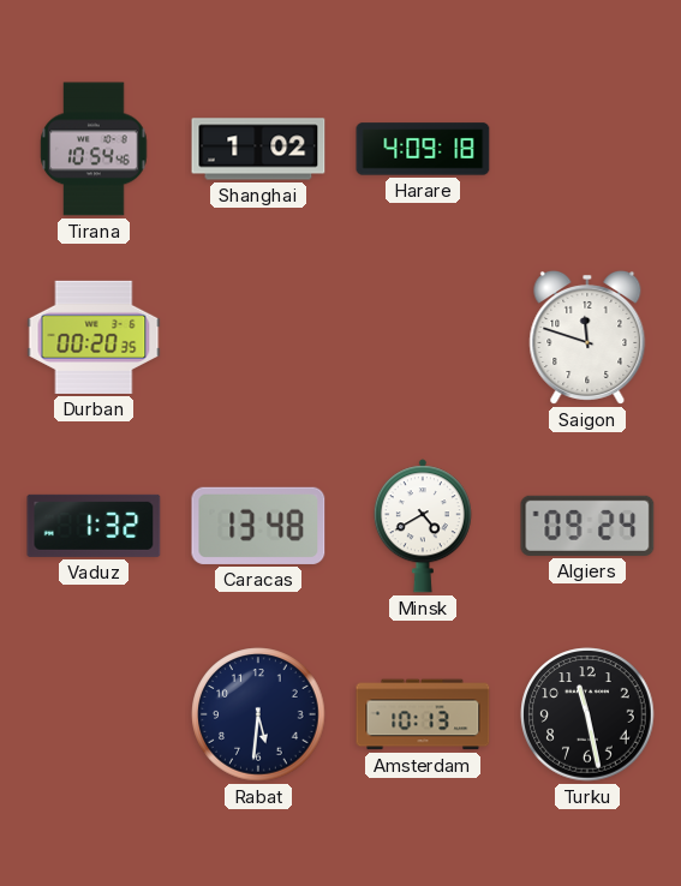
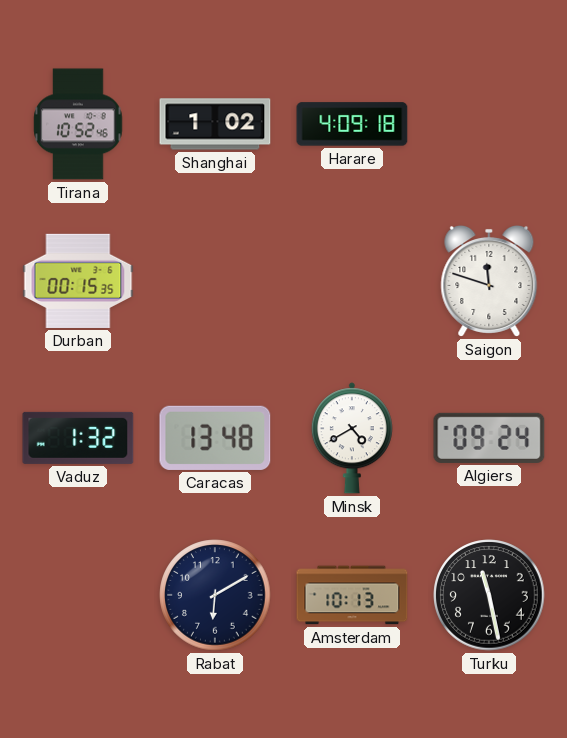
Tirana: 10:54 -> 10:52
Durban: 00:20 -> 00:15
Rabat: 5:31 -> 6:10
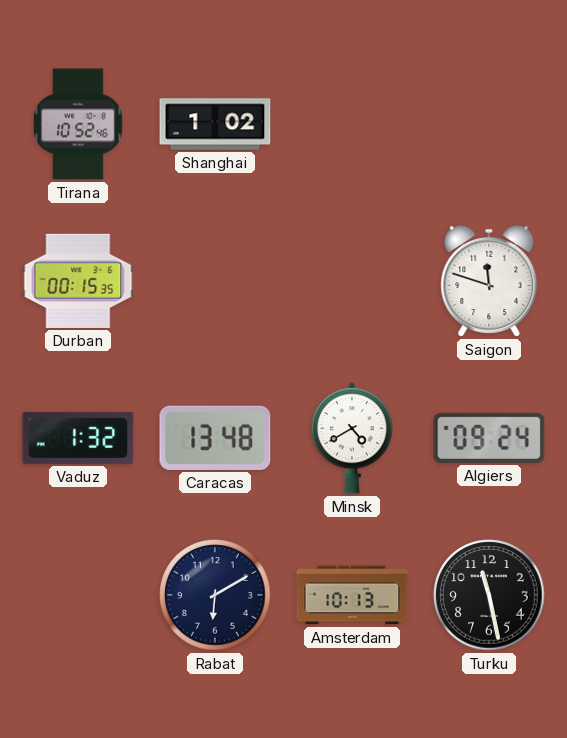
Harare: 4:09 -> none
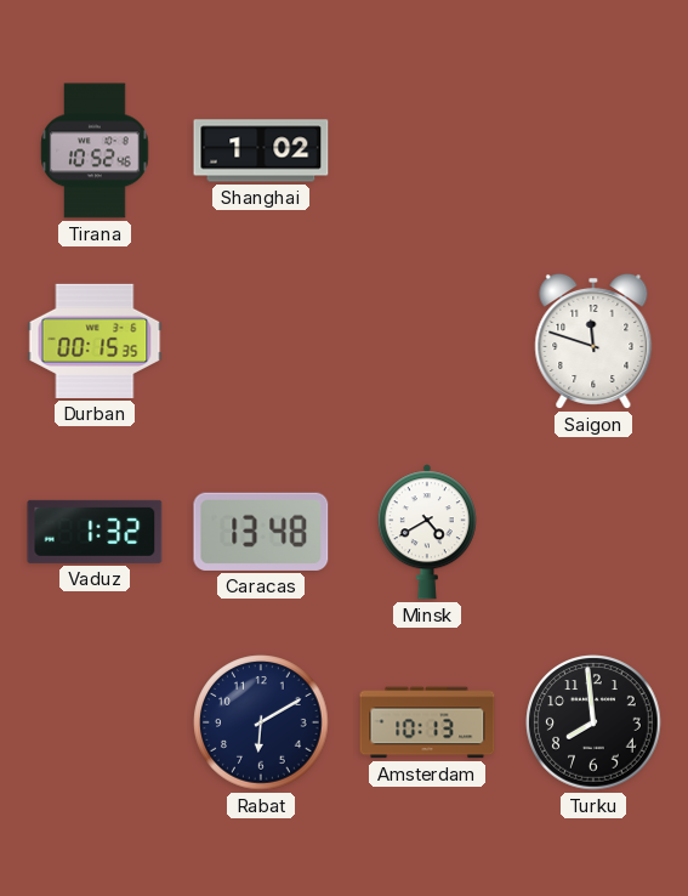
Algiers: 09:24 -> none
Turku: 11:28 -> 7:59
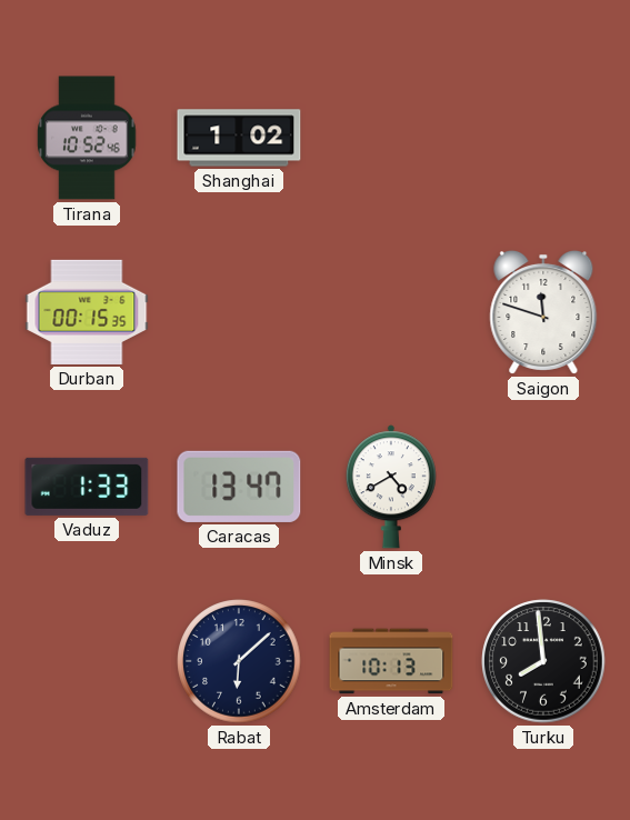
Vaduz: 1:32 -> 1:33
Caracas: 13:48 -> 13:47
Rabat: 6:10 -> 6:08
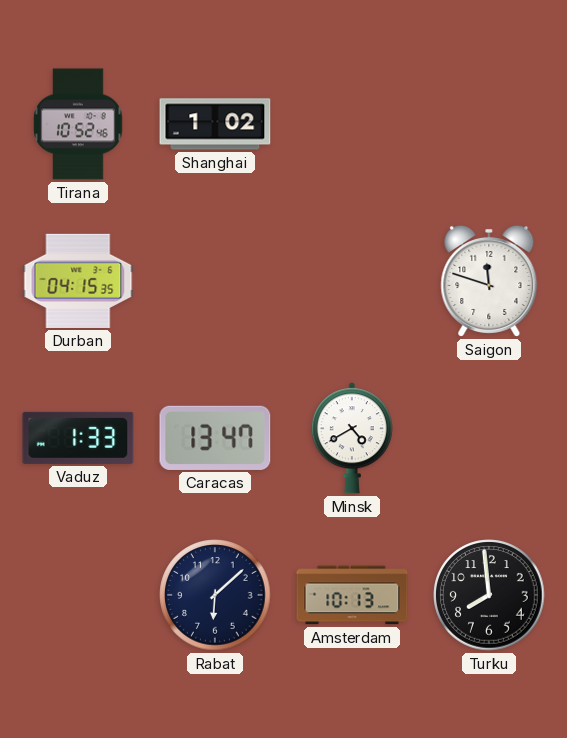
Durban: 00:15 -> 04:15
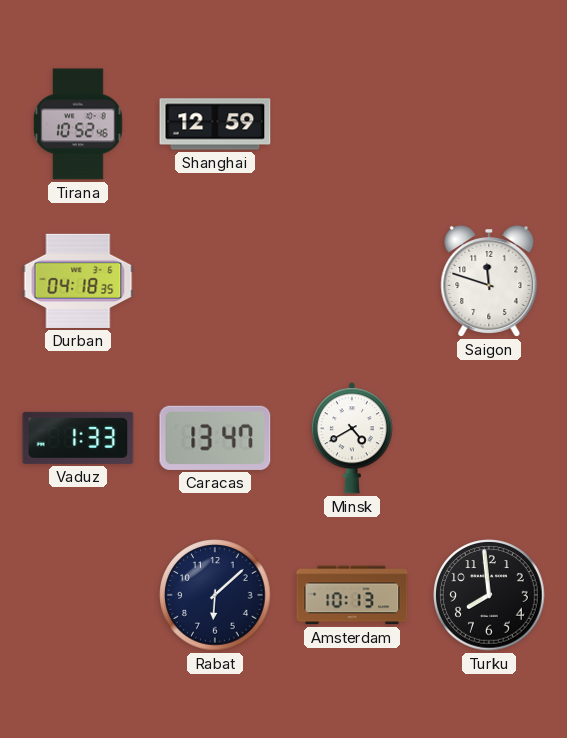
Shanghai: 1:02 -> 12:59
Durban: 04:15 -> 04:18
